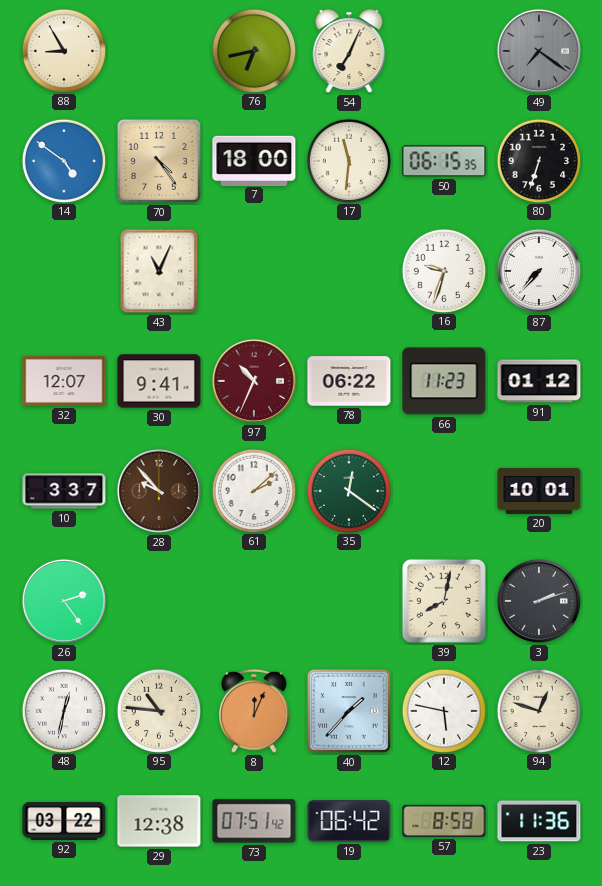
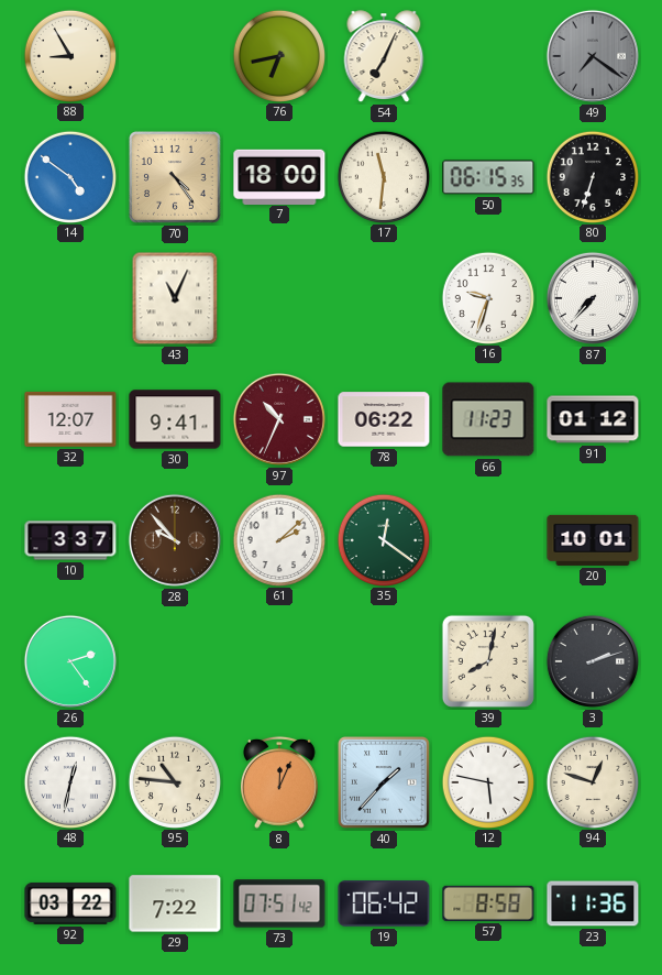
29: 12:38 -> 7:22
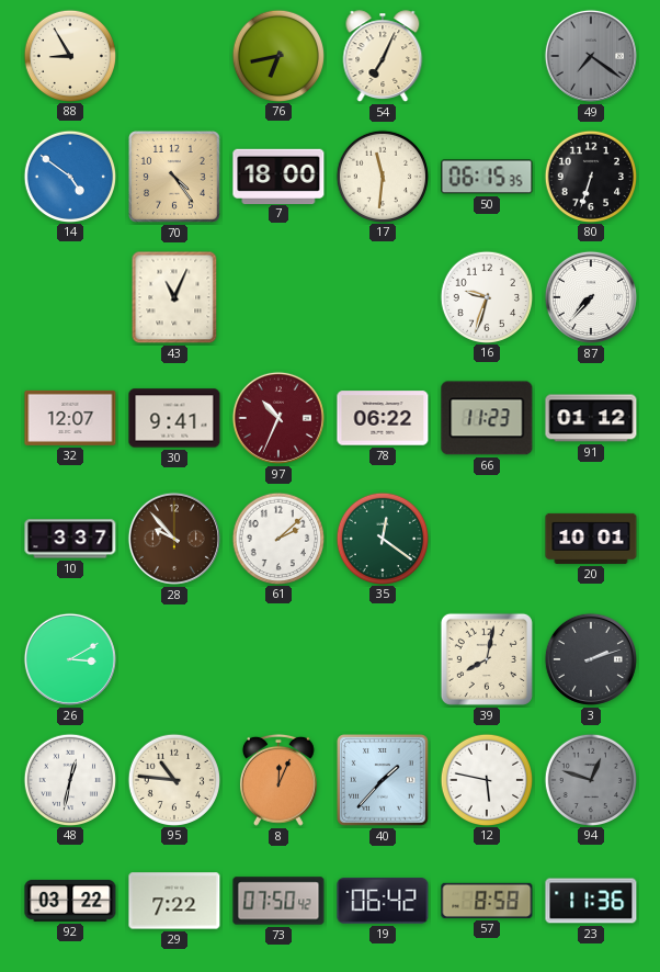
26: 2:24 -> 3:10
94 dial: cream -> grey
73: 07:51 -> 07:50
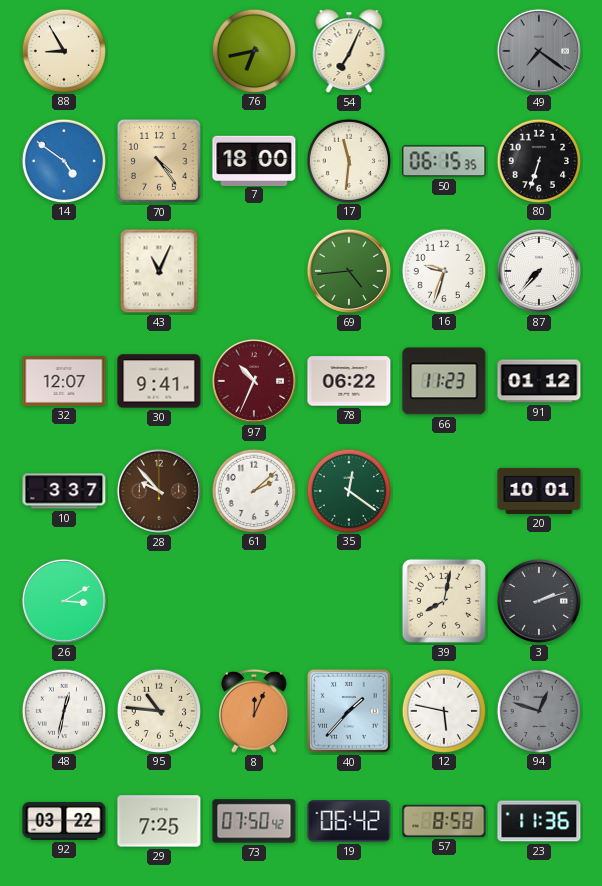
69: none -> 4:44
29: 7:22 -> 7:25
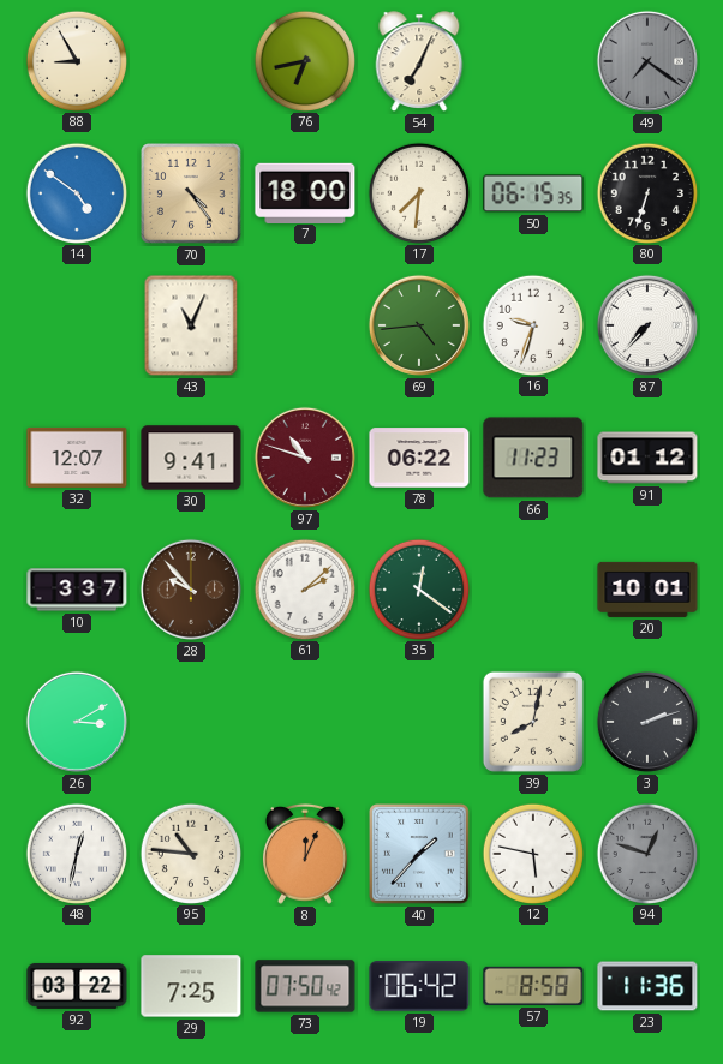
17: 11:31 -> 7:31
97: 10:34 -> 10:48
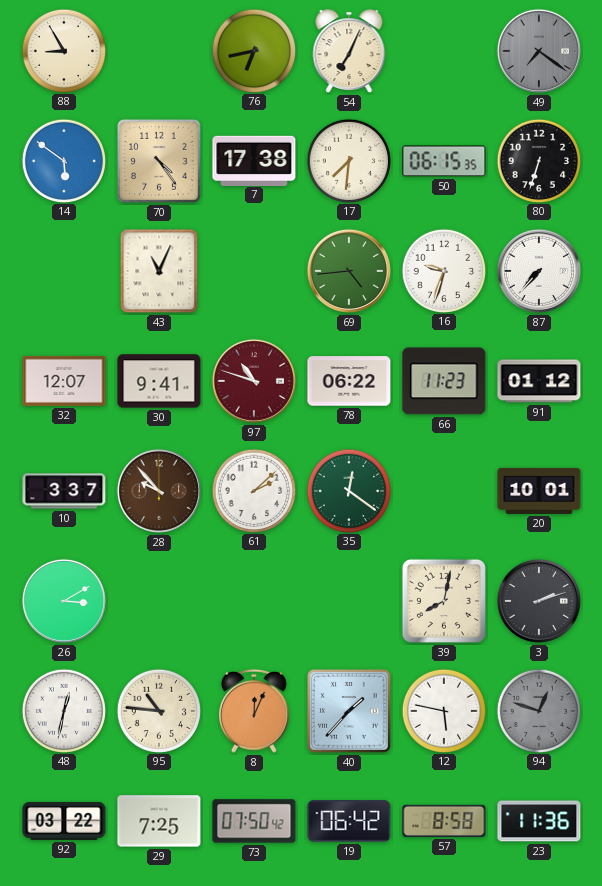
14: 4:51 -> 5:51
7: 18:00 -> 17:38
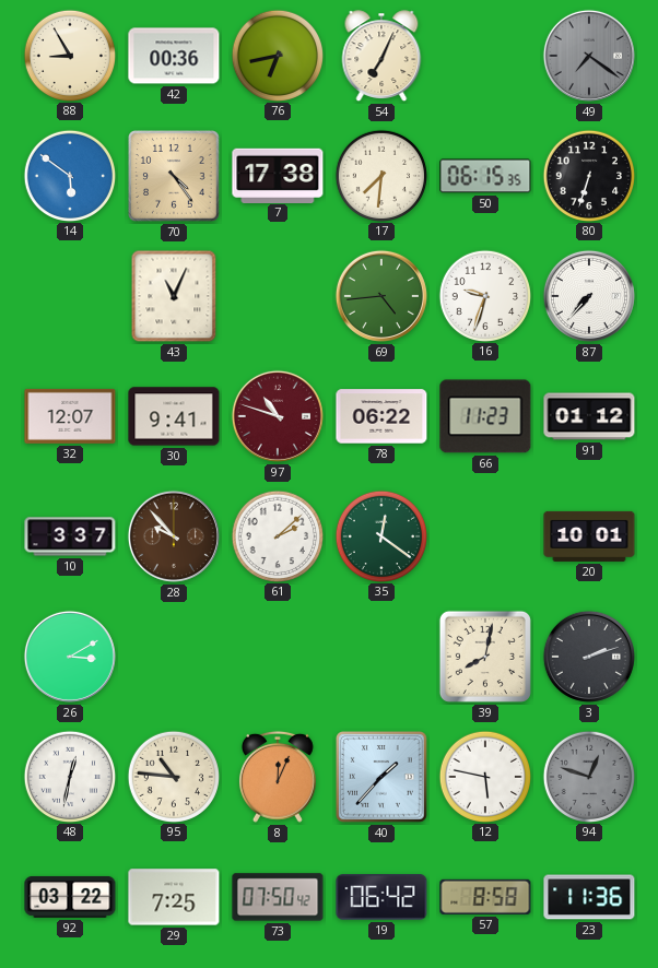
42: none -> 00:36
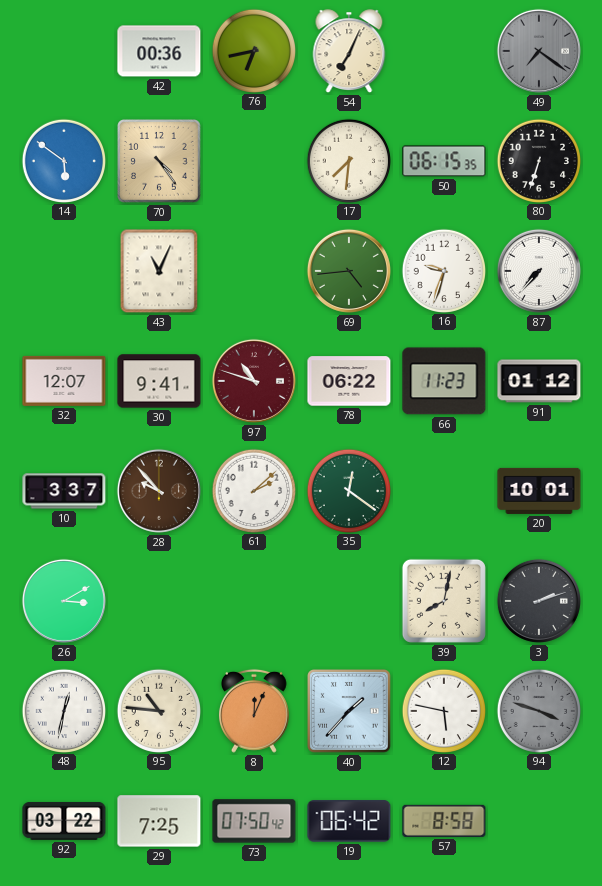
88: 8:55 -> none
7: 17:38 -> none
94: 12:48 -> 3:48
23: 11:36 -> none
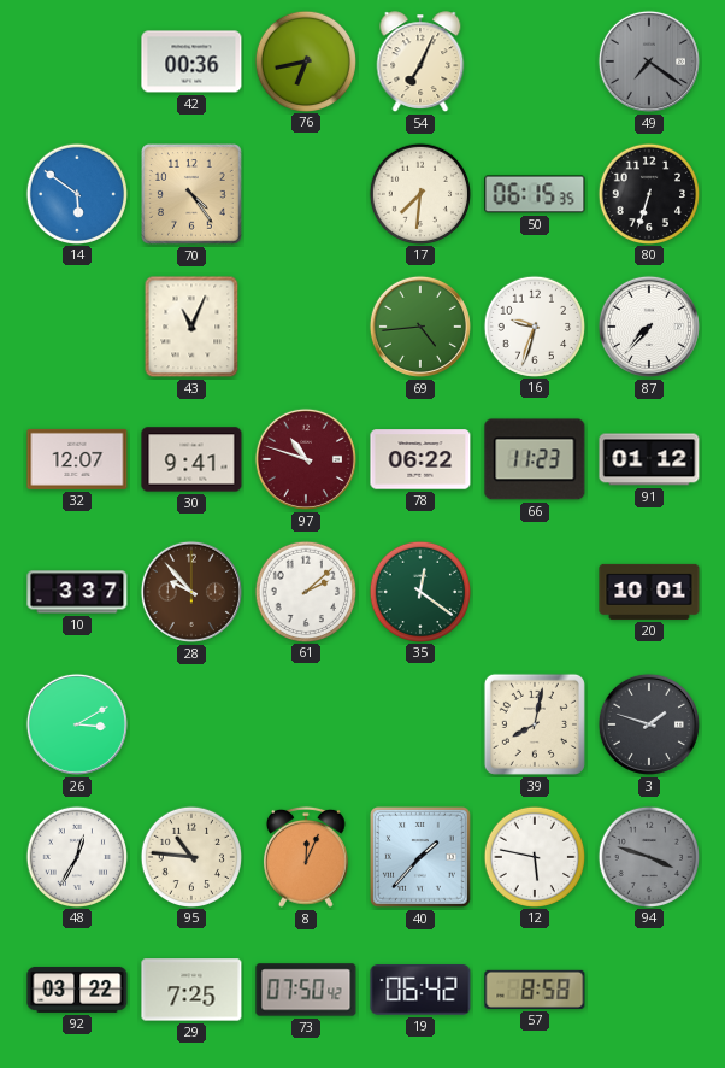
3: 2:12 -> 1:48
48: 12:32 -> 12:35
